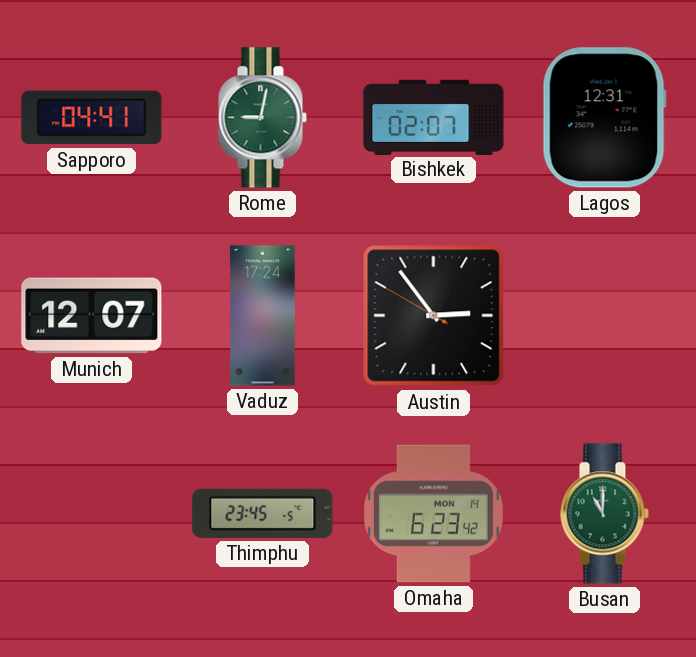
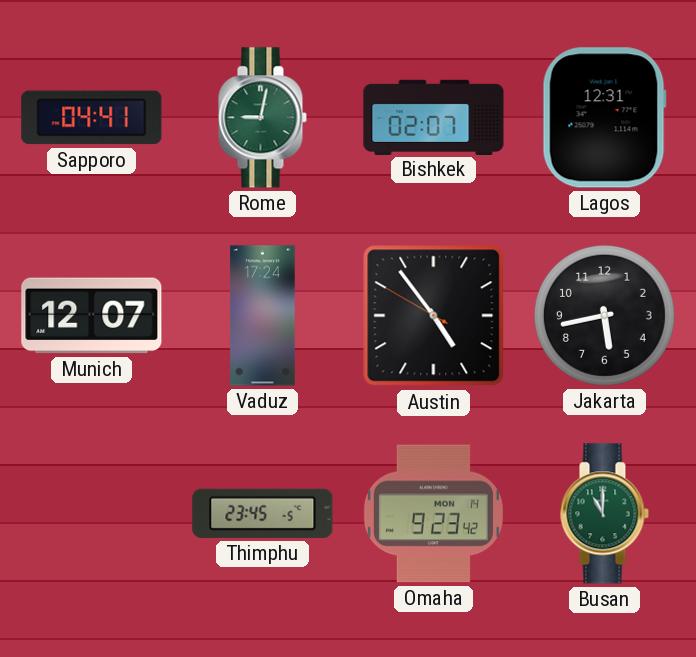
Austin: 2:53 -> 4:53
Jakarta: none -> 5:43
Omaha: 6:23 -> 9:23
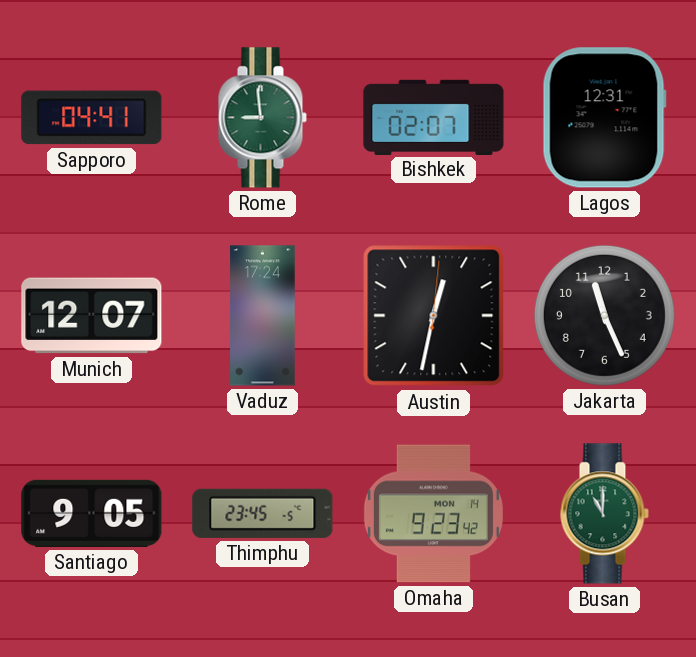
Rome: 9:02 -> 8:59
Austin: 4:53 -> 12:32
Jakarta: 5:43 -> 11:26
Santiago: none -> 9:05
